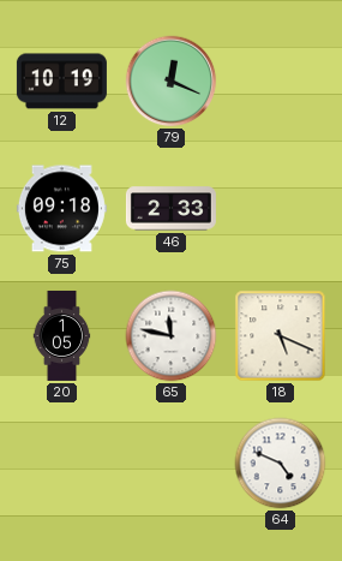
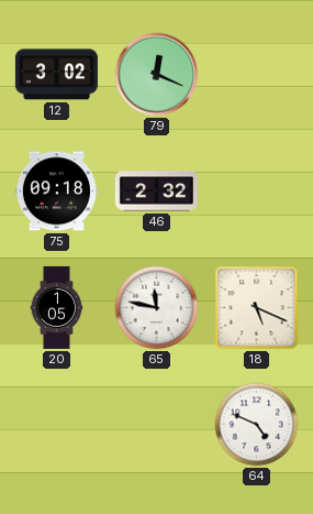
12: 10:19 -> 3:02
46: 2:33 -> 2:32
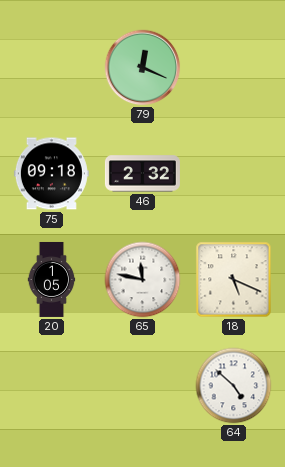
12: 3:02 -> none
64: 4:49 -> 4:52
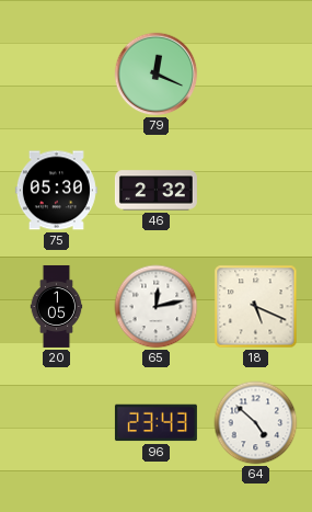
75: 09:18 -> 05:30
65: 11:47 -> 12:13
96: none -> 23:43
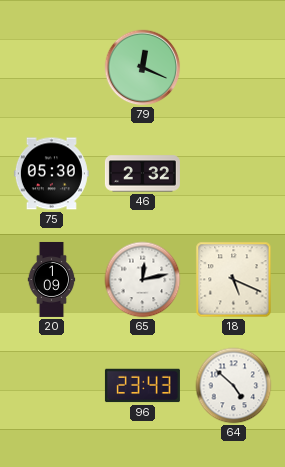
20: 1:05 -> 1:09
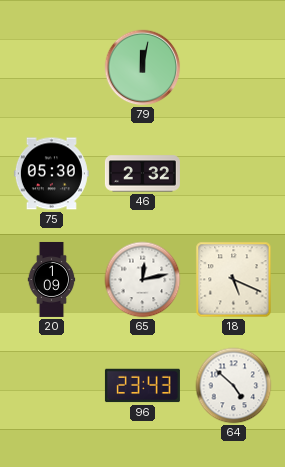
79: 12:19 -> 12:02
